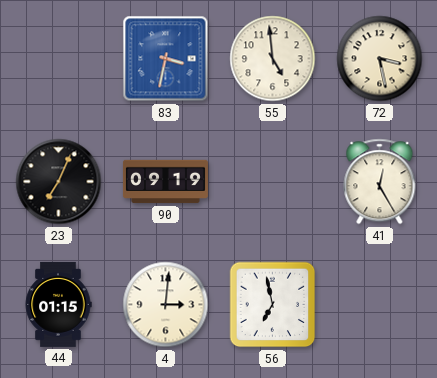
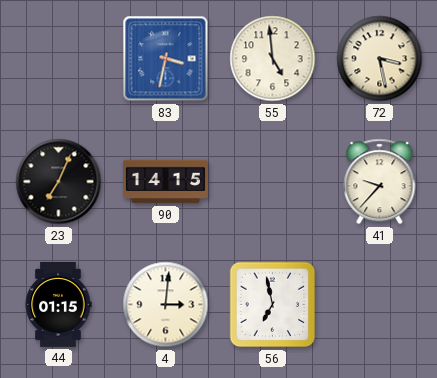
90: 09:19 -> 14:15
41: 12:25 -> 9:37
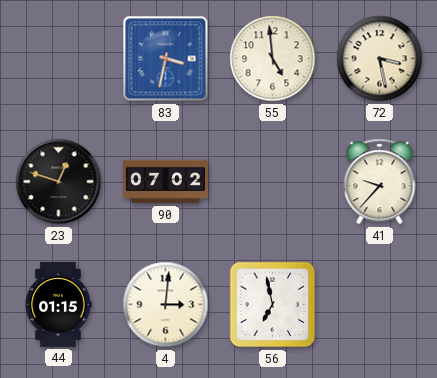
23: 7:04 -> 12:48
90: 14:15 -> 07:02
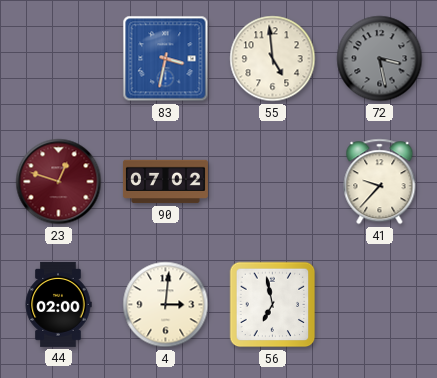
72 dial: cream -> grey
23 dial: black -> burgundy
44: 01:15 -> 02:00
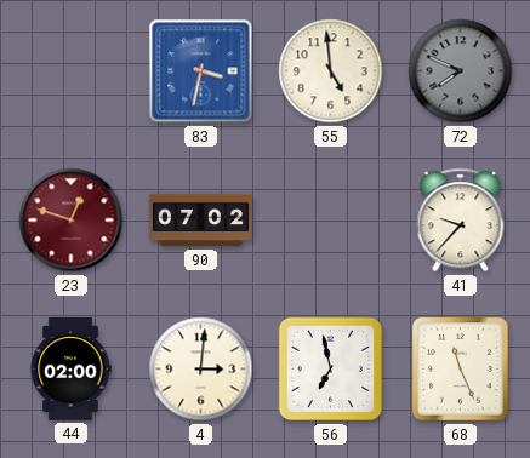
72: 3:28 -> 7:49
68: none -> 11:26
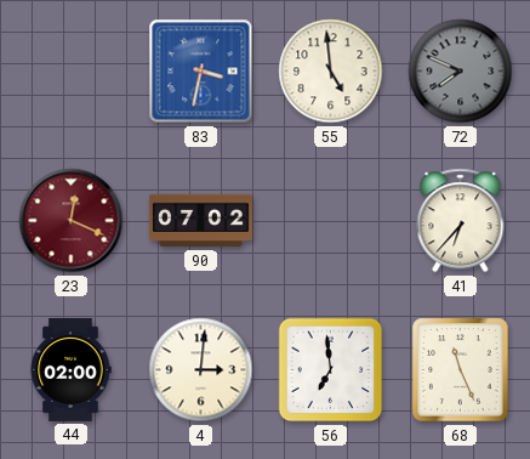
23: 12:48 -> 12:19
41: 9:37 -> 6:37
56: 6:58 -> 6:59
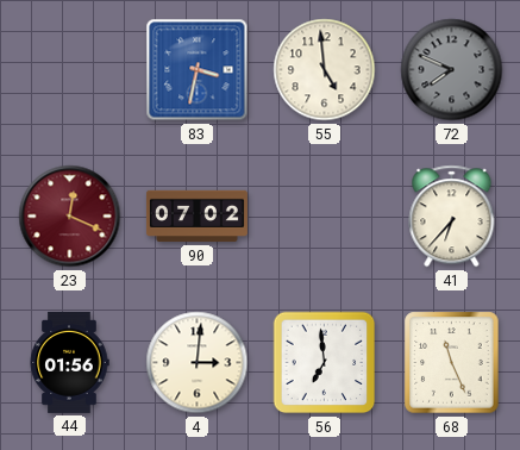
44: 02:00 -> 01:56
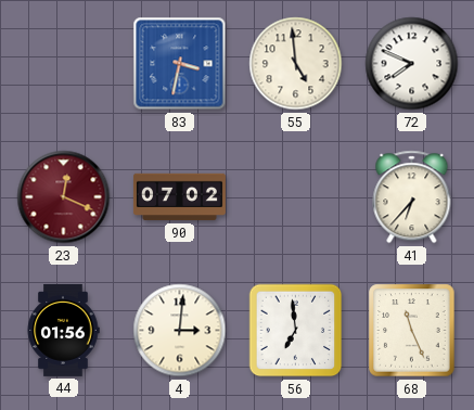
72 dial: grey -> white
